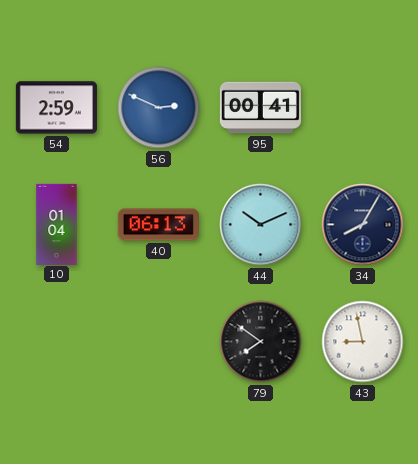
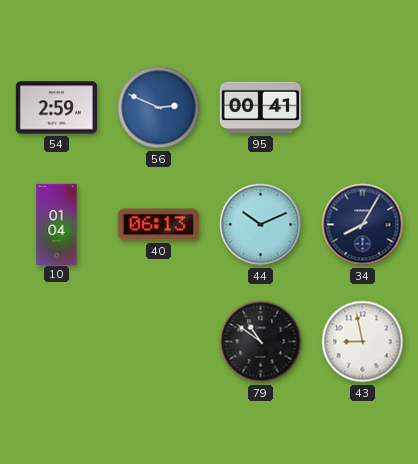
79: 7:51 -> 10:51
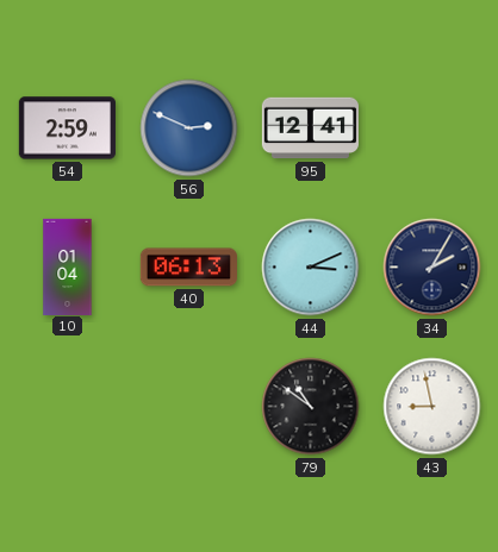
95: 00:41 -> 12:41
44: 10:11 -> 3:11
34: 8:05 -> 2:05
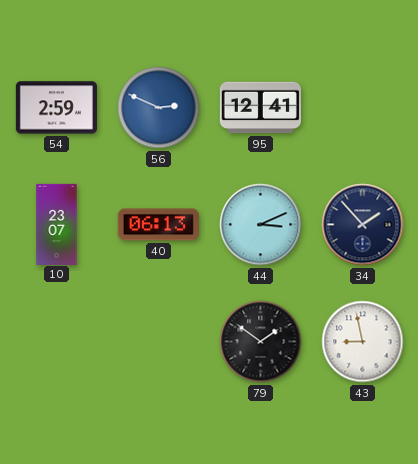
10: 01:04 -> 23:07
34: 2:05 -> 1:53
79: 10:51 -> 1:51
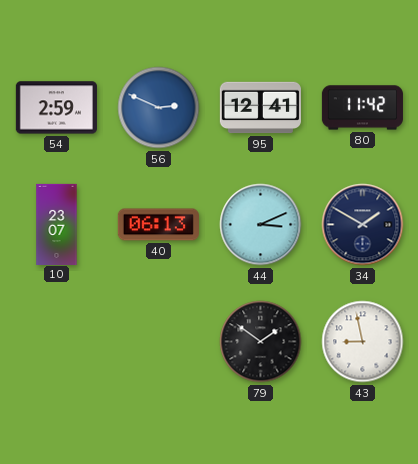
80: none -> 11:42
34: 1:53 -> 1:50
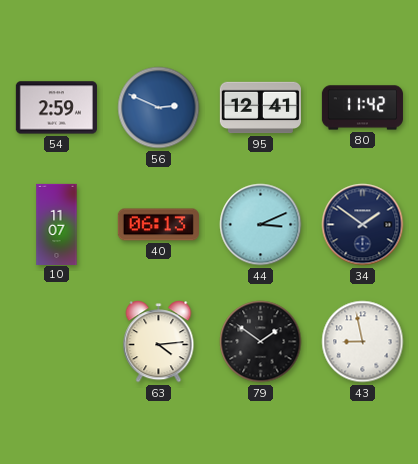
10: 23:07 -> 11:07
34: 1:50 -> 1:51
63: none -> 4:14
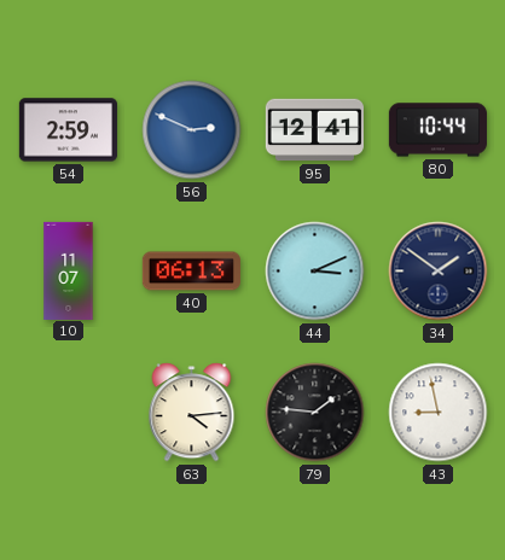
80: 11:42 -> 10:44
79: 1:51 -> 1:46
